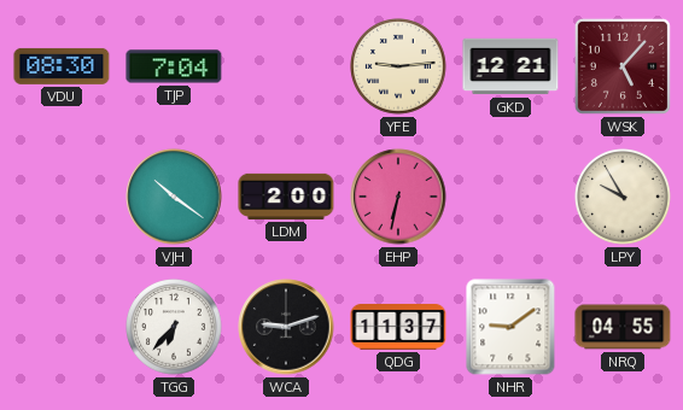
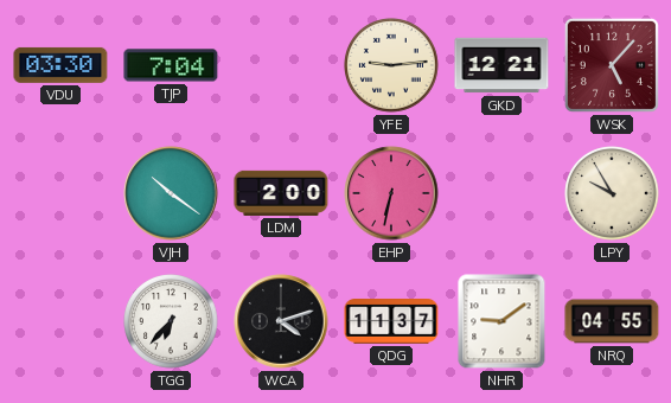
VDU: 08:30 -> 03:30
WCA: 9:12 -> 4:12
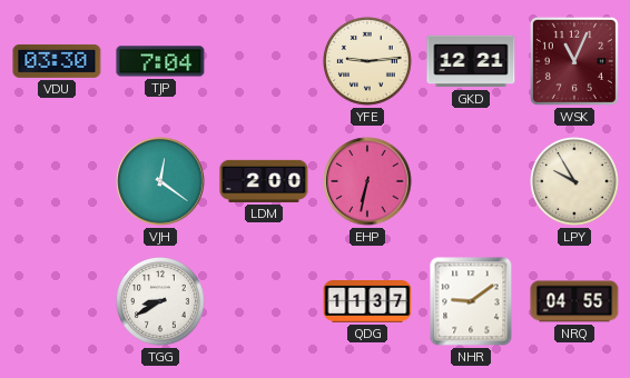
WSK: 5:07 -> 11:04
VJH: 10:21 -> 12:21
TGG: 6:37 -> 8:40
WCA: 4:12 -> none
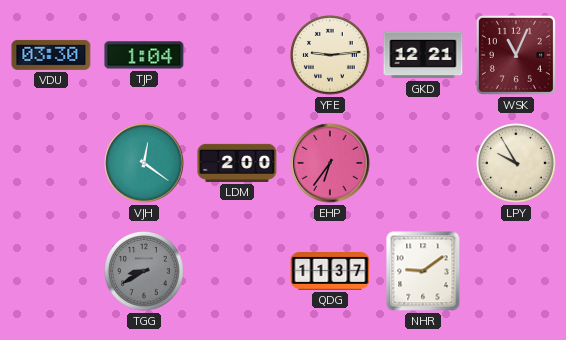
TJP: 7:04 -> 1:04
EHP: 6:32 -> 6:36
TGG dial: white -> grey
NRQ: 04:55 -> none
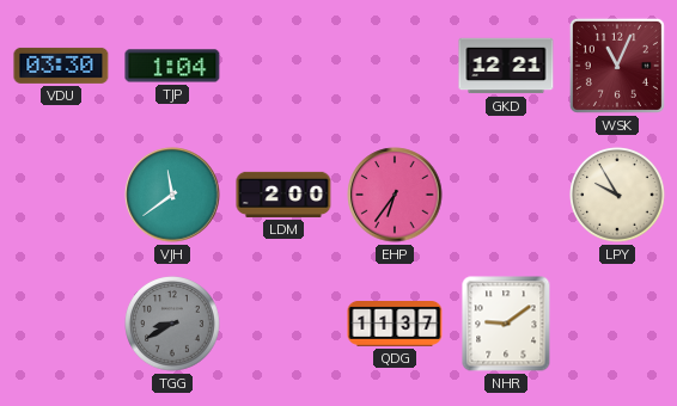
YFE: 9:14 -> none
VJH: 12:21 -> 11:39
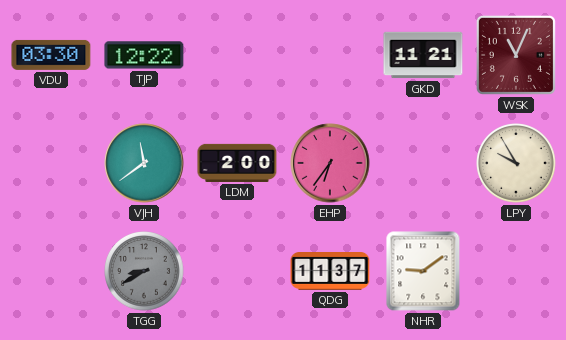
TJP: 1:04 -> 12:22
GKD: 12:21 -> 11:21
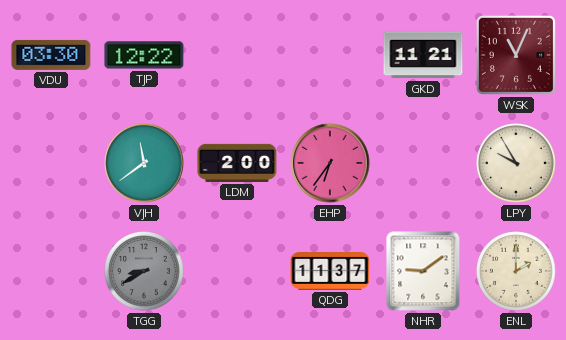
ENL: none -> 2:00
